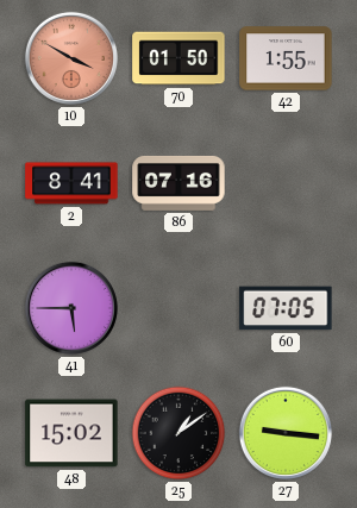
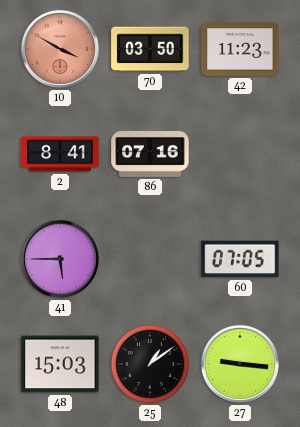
70: 01:50 -> 03:50
42: 1:55 -> 11:23
48: 15:02 -> 15:03
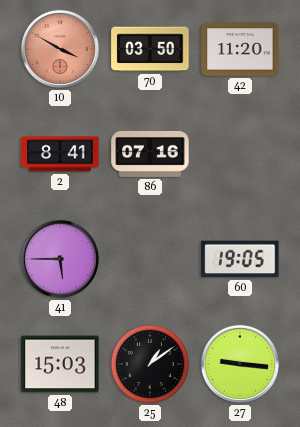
42: 11:23 -> 11:20
60: 07:05 -> 19:05
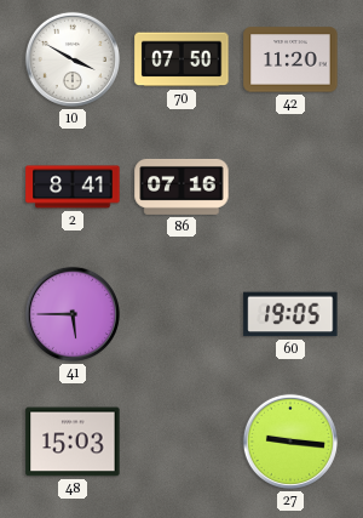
10 dial: salmon -> white
70: 03:50 -> 07:50
25: 1:09 -> none
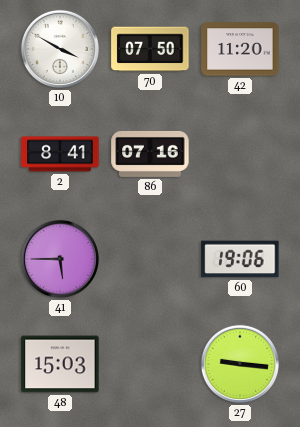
60: 19:05 -> 19:06
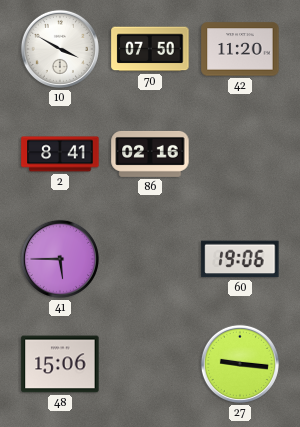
86: 07:16 -> 02:16
48: 15:03 -> 15:06
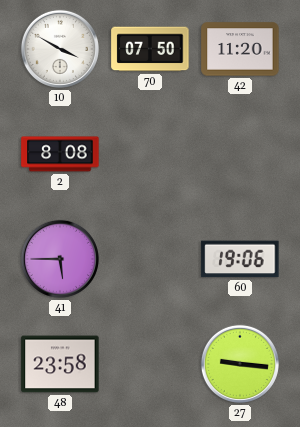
2: 8:41 -> 8:08
86: 02:16 -> none
48: 15:06 -> 23:58
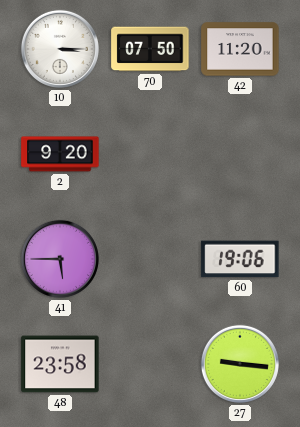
10: 3:50 -> 3:15
2: 8:08 -> 9:20
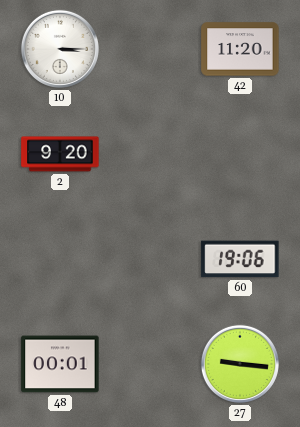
70: 07:50 -> none
41: 5:45 -> none
48: 23:58 -> 00:01
